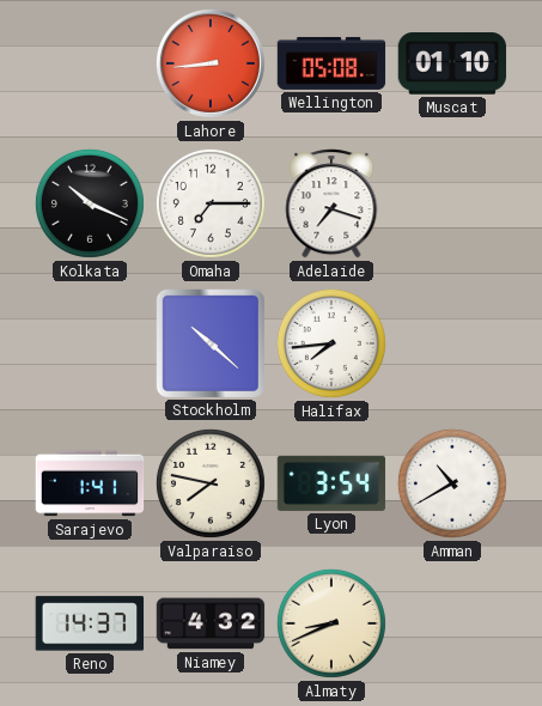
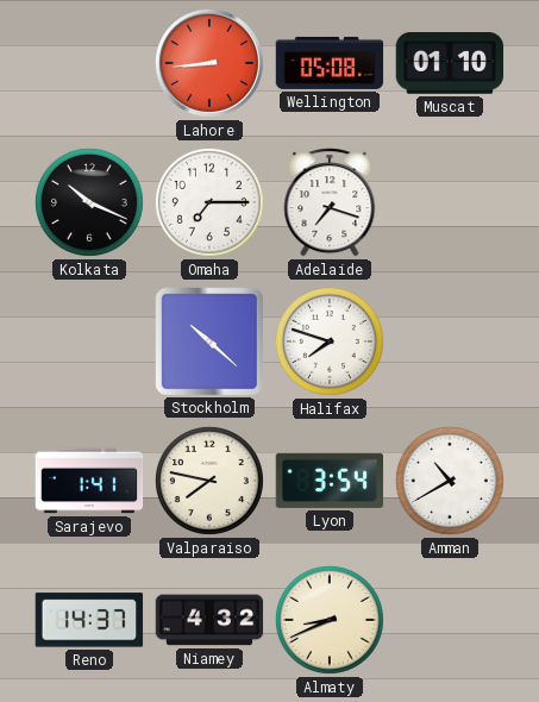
Halifax: 7:44 -> 7:48
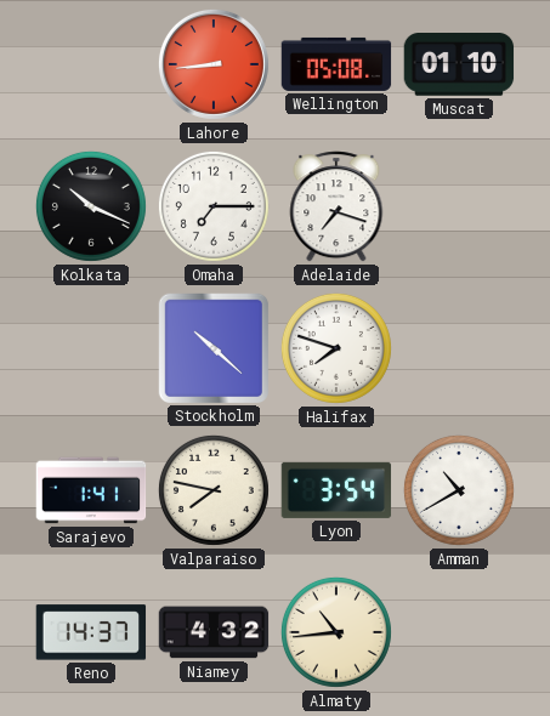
Almaty: 8:41 -> 10:44
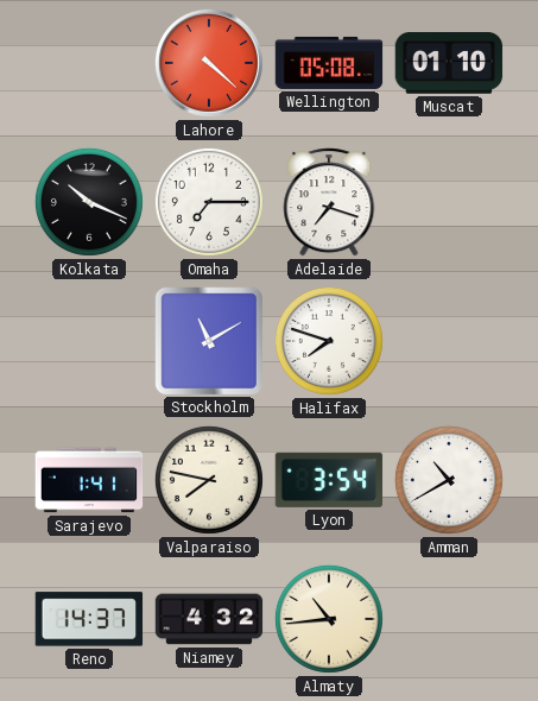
Lahore: 8:44 -> 4:22
Stockholm: 10:22 -> 11:10
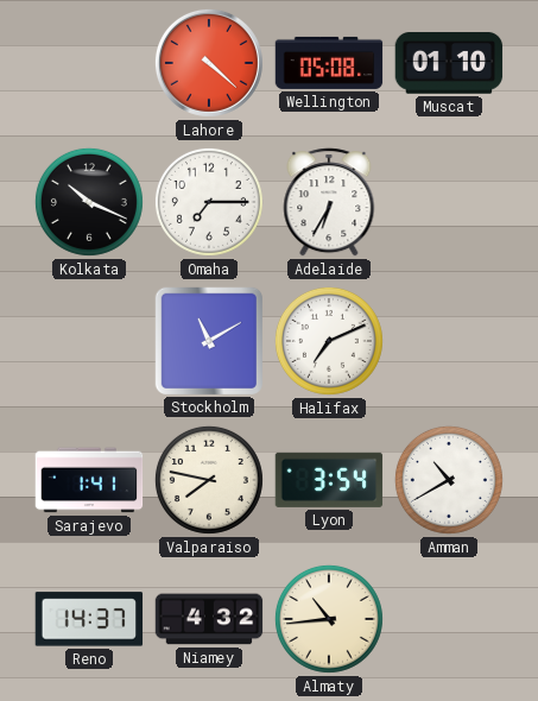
Adelaide: 7:18 -> 6:35
Halifax: 7:48 -> 7:11
